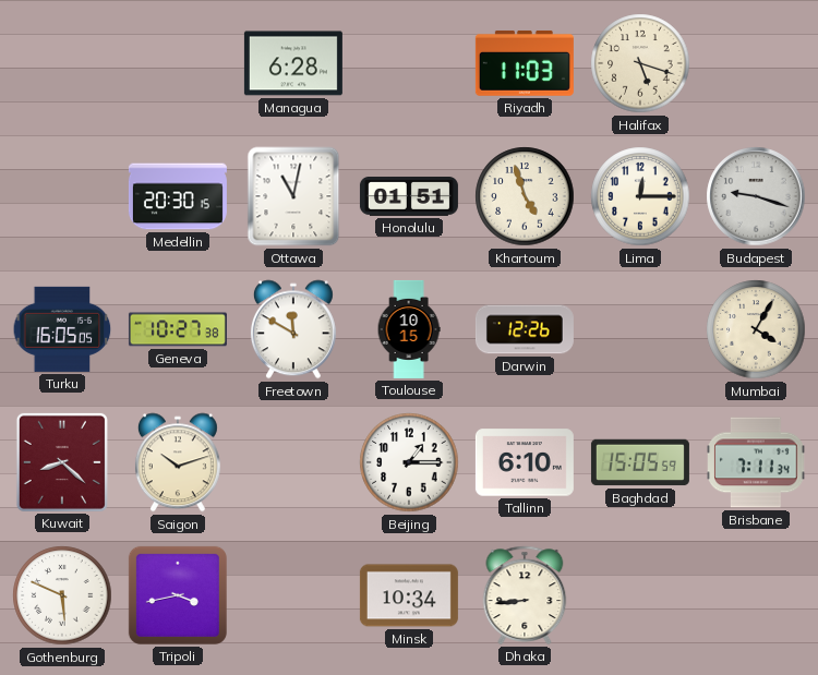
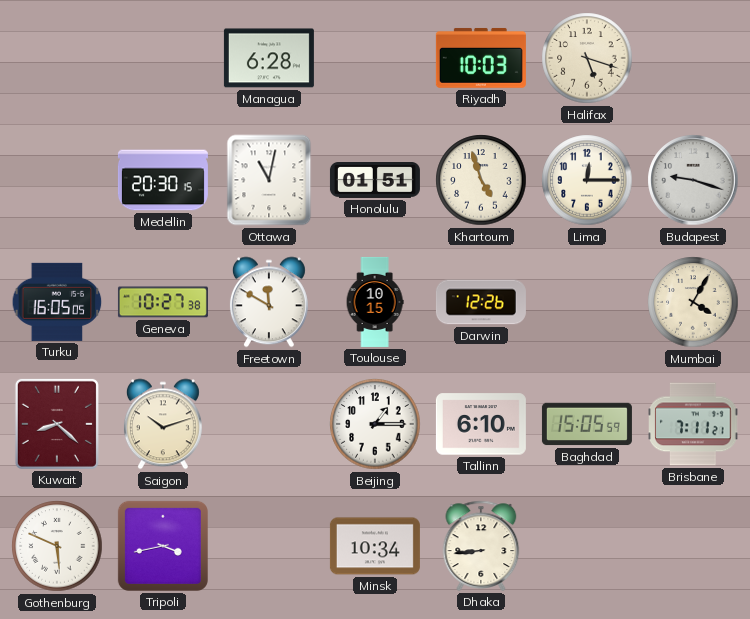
Riyadh: 11:03 -> 10:03
Brisbane: 7:11:34 -> 7:11:21
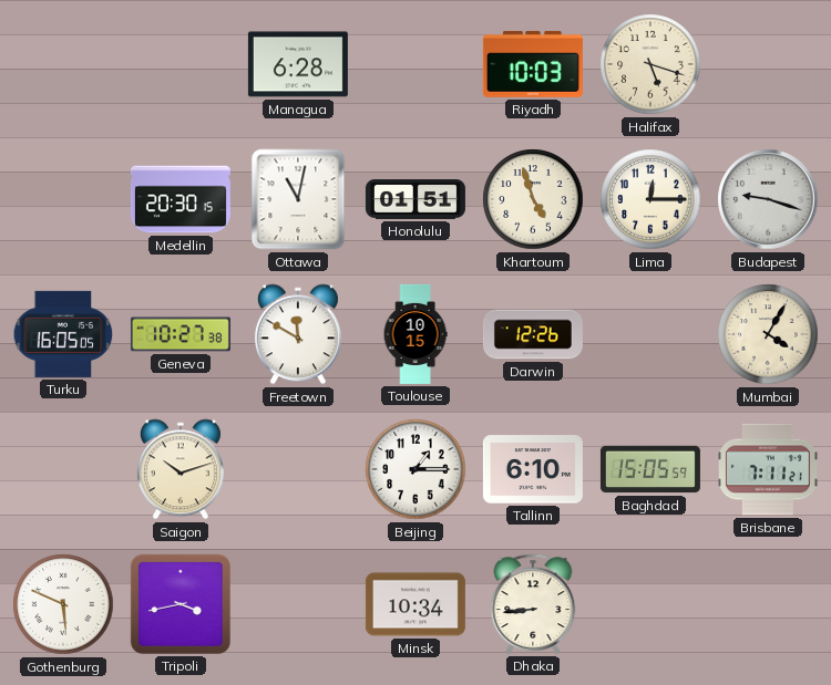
Kuwait: 8:22 -> none
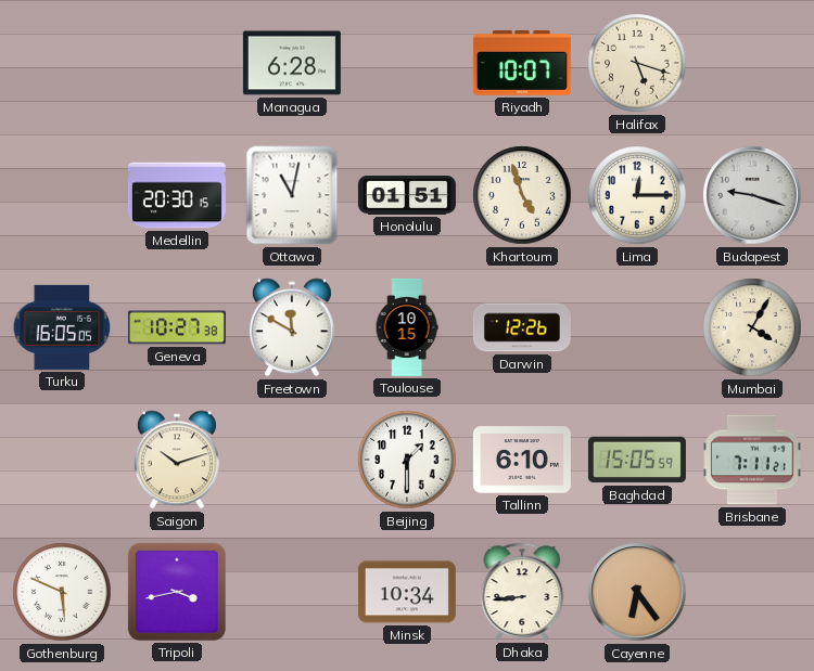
Riyadh: 10:03 -> 10:07
Beijing: 1:15 -> 1:30
Cayenne: none -> 6:24
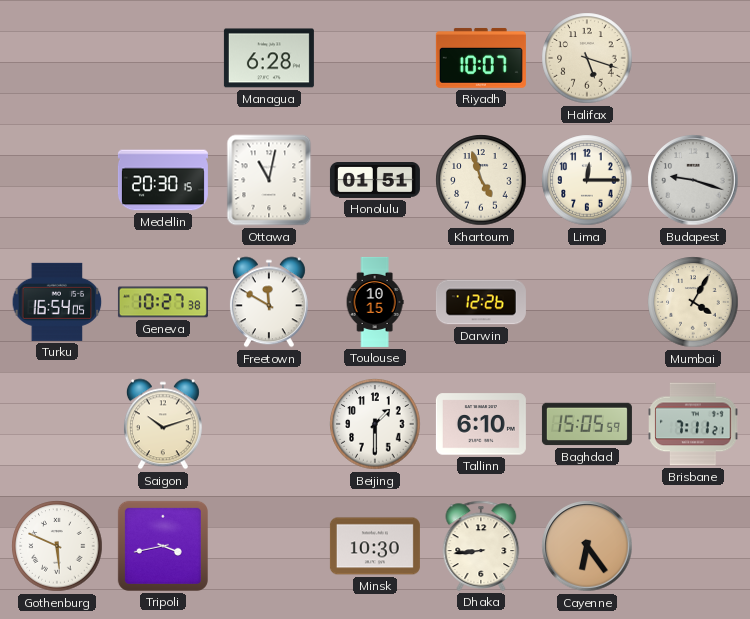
Turku: 16:05 -> 16:54
Minsk: 10:34 -> 10:30
